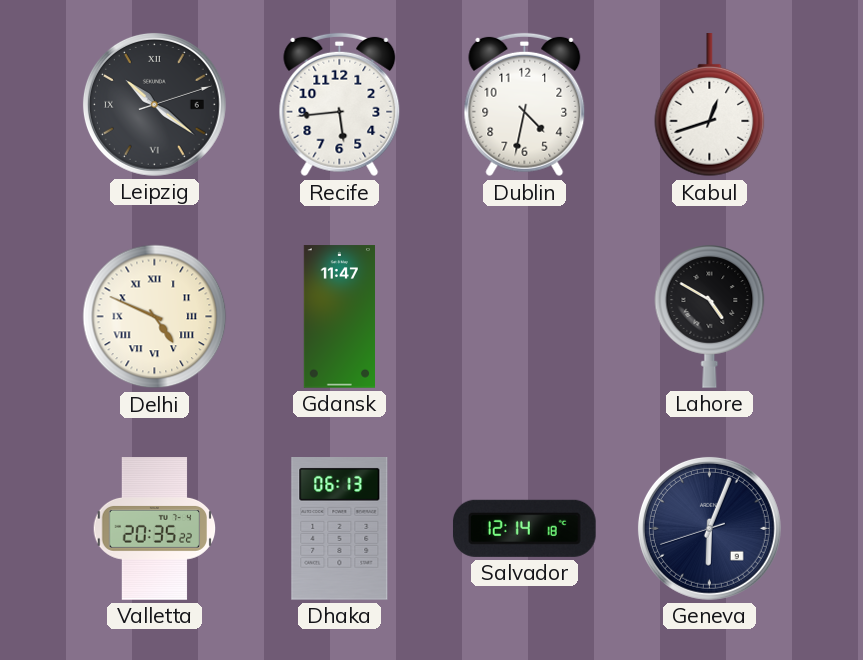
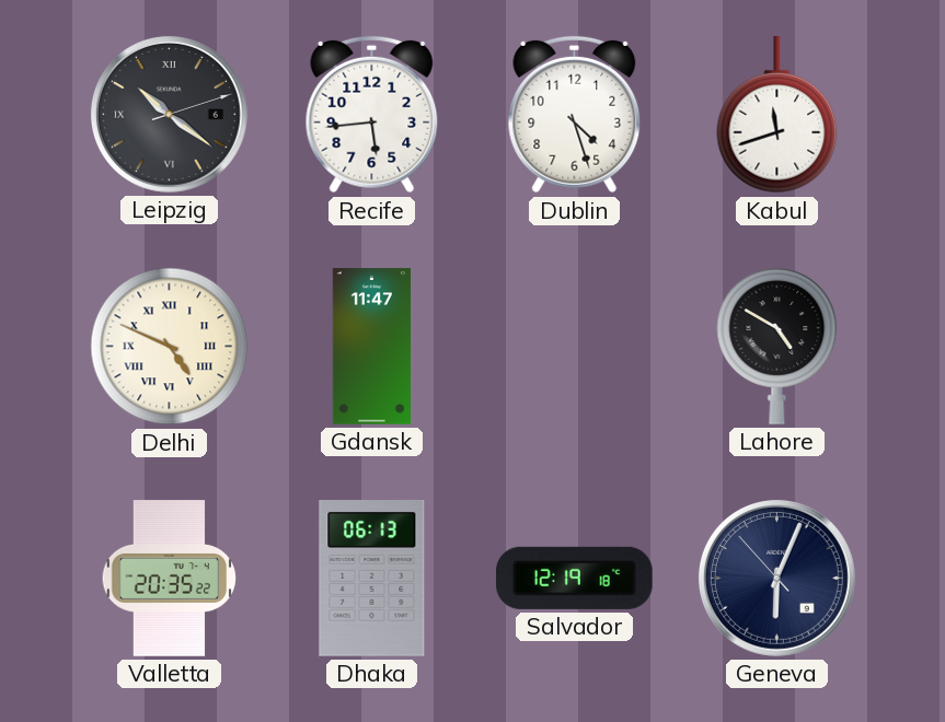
Dublin: 4:32 -> 4:27
Kabul: 12:42 -> 11:42
Salvador: 12:14 -> 12:19
Geneva: 6:03:42 -> 6:03:53
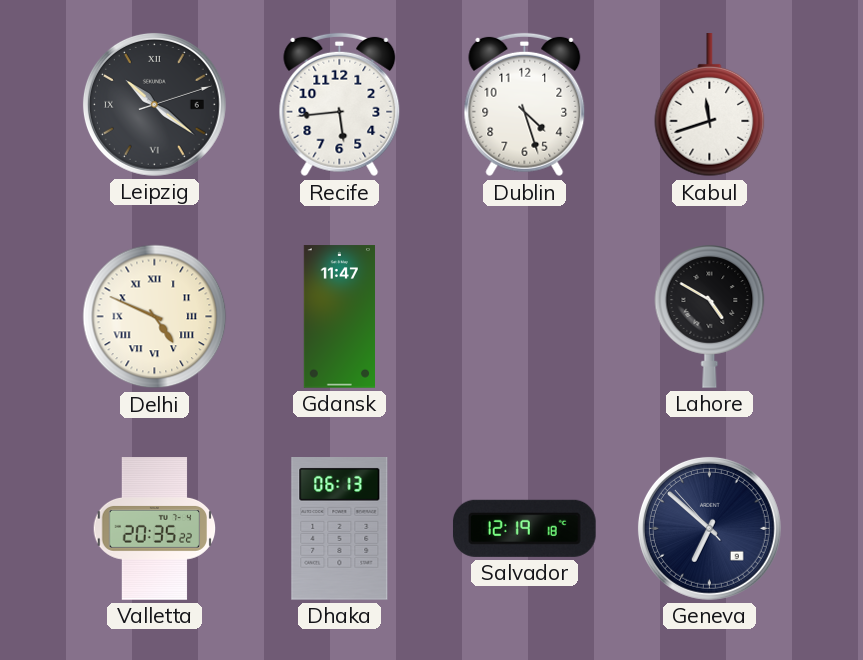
Geneva: 6:03 -> 6:51
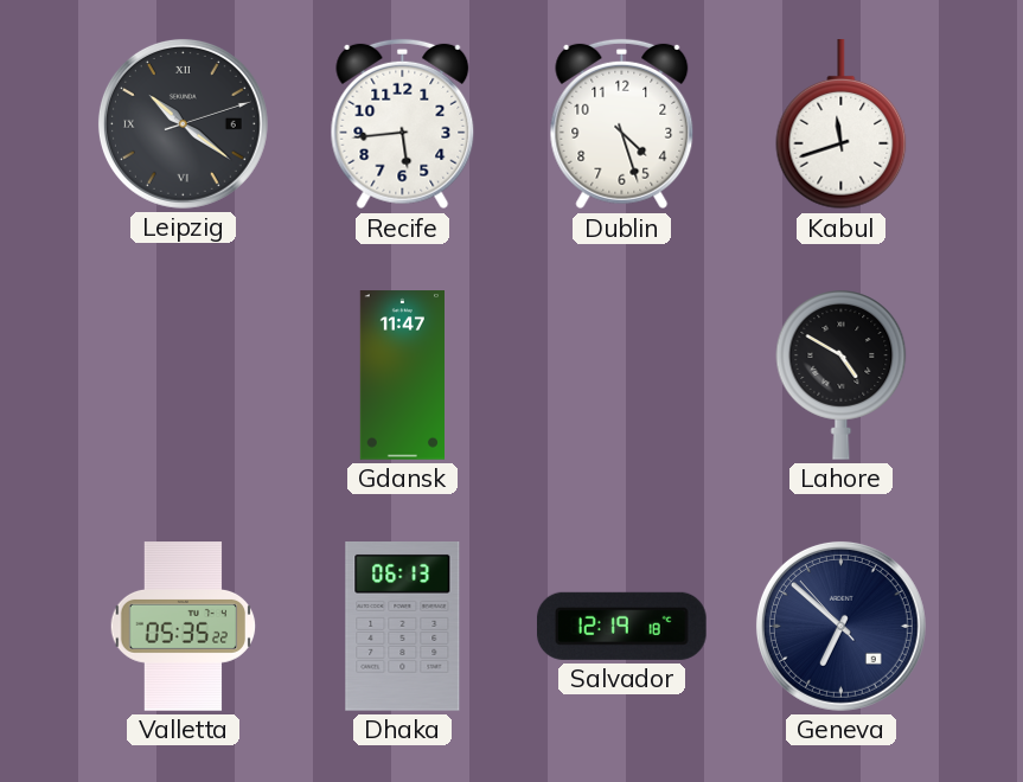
Delhi: 4:49 -> none
Valletta: 20:35 -> 05:35
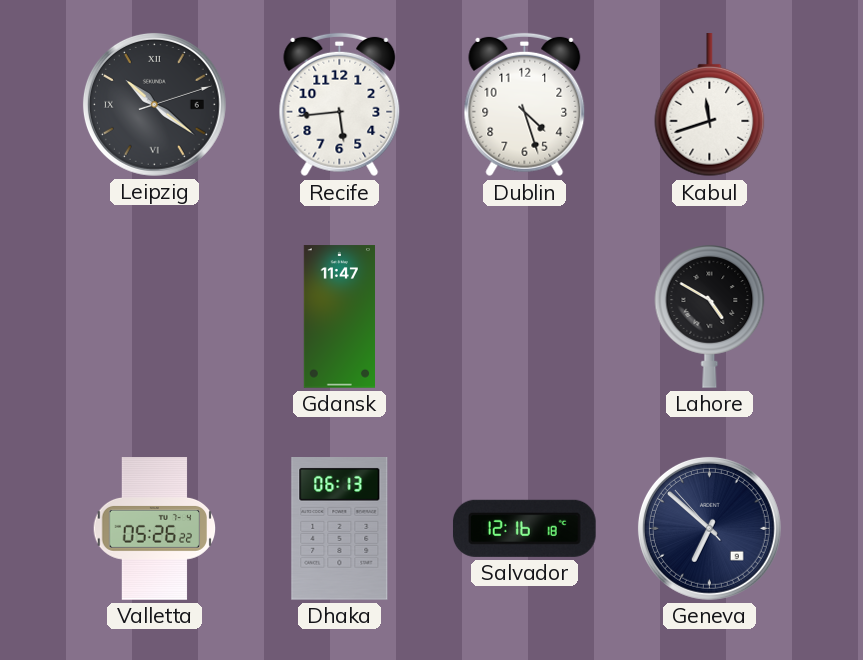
Valletta: 05:35 -> 05:26
Salvador: 12:19 -> 12:16
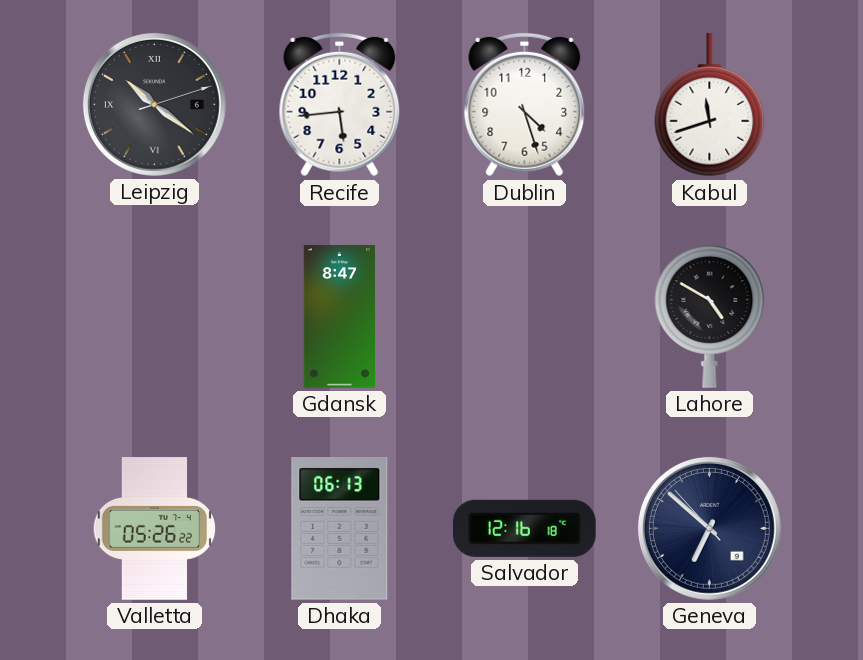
Gdansk: 11:47 -> 8:47
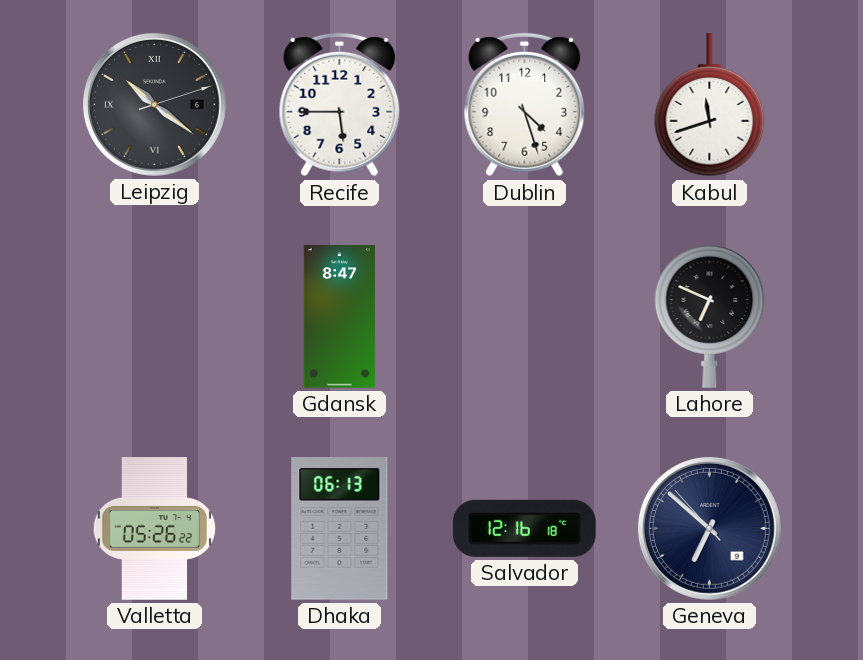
Recife: 5:44 -> 5:45
Lahore: 4:50 -> 6:49
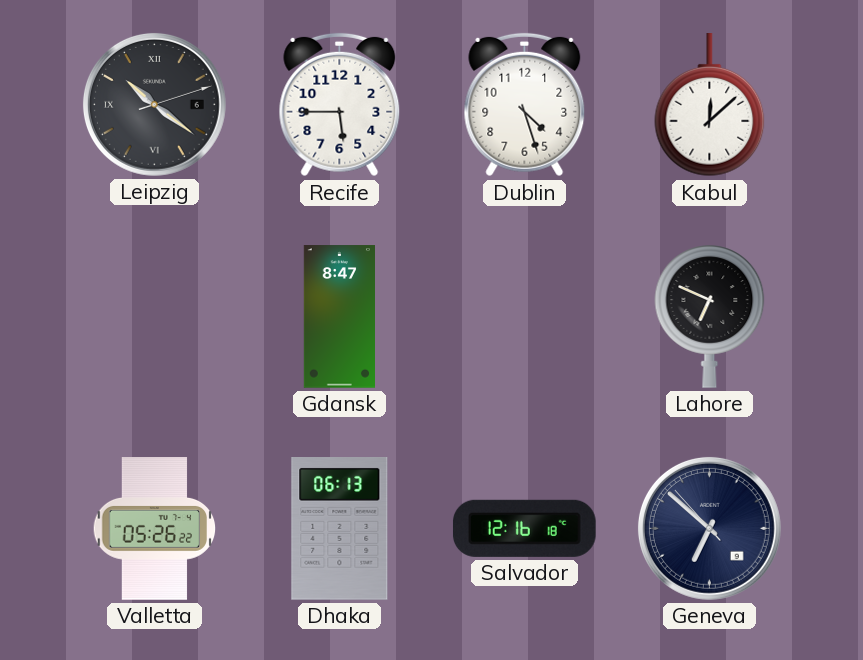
Kabul: 11:42 -> 12:08
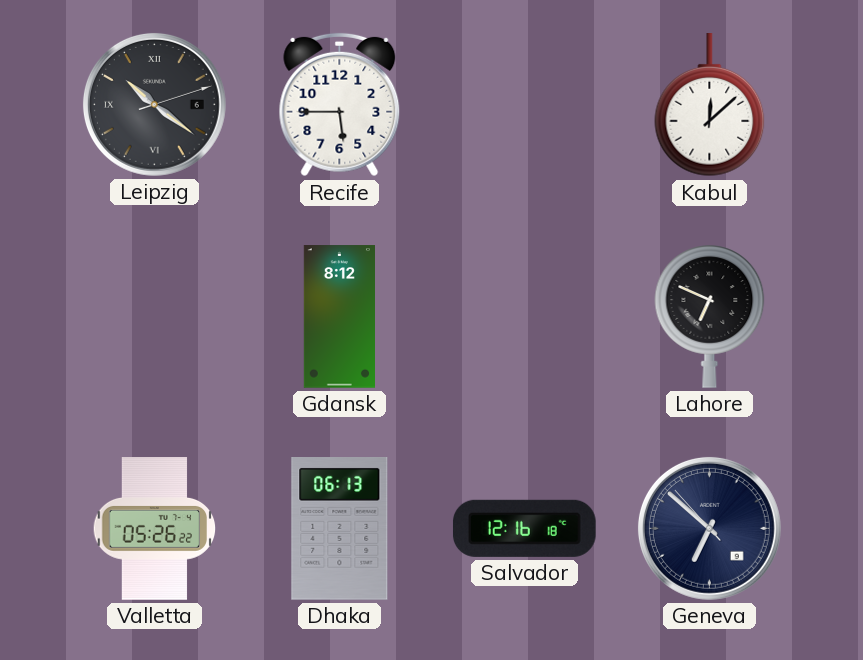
Dublin: 4:27 -> none
Gdansk: 8:47 -> 8:12
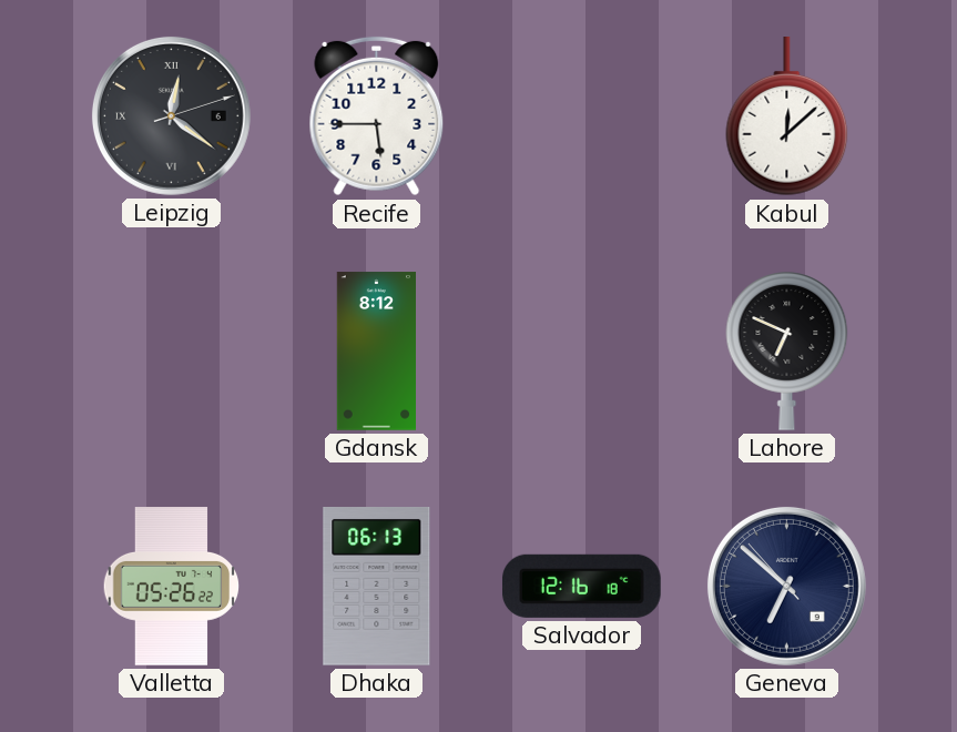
Leipzig: 10:21 -> 12:21
